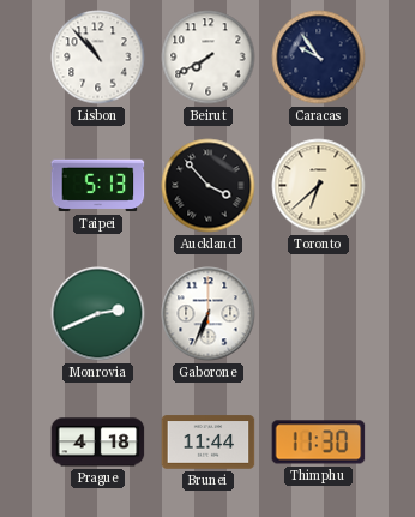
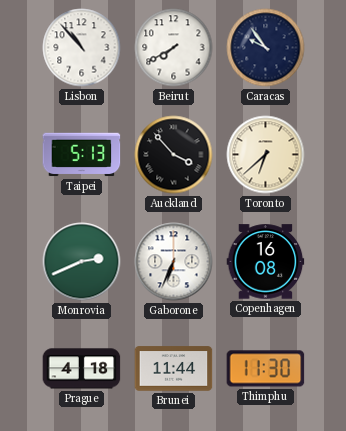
Copenhagen: none -> 16:08
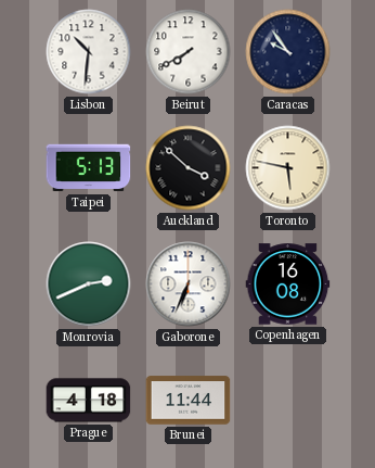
Lisbon: 10:53 -> 10:31
Auckland: 3:53 -> 3:52
Toronto: 6:38 -> 5:47
Thimphu: 11:30 -> none
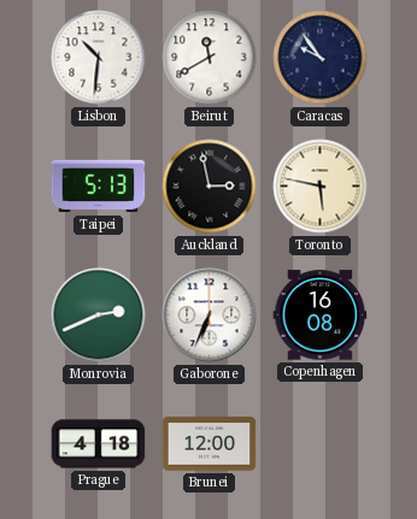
Beirut: 7:40 -> 11:40
Auckland: 3:52 -> 2:58
Brunei: 11:44 -> 12:00
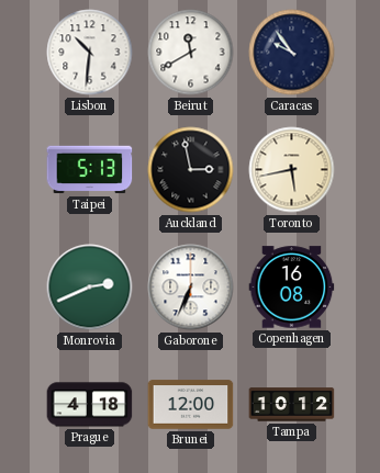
Toronto: 5:47 -> 5:43
Tampa: none -> 10:12
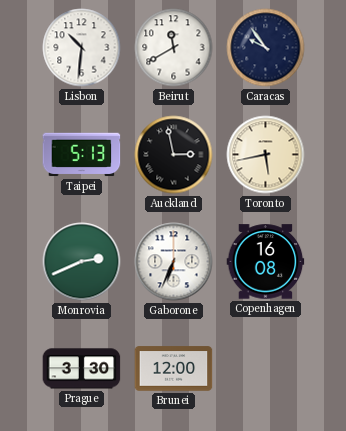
Prague: 4:18 -> 3:30
Tampa: 10:12 -> none
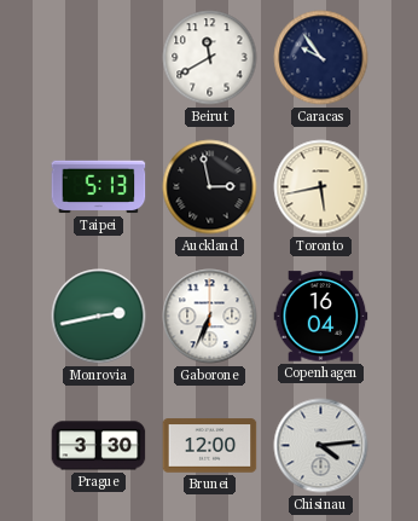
Lisbon: 10:31 -> none
Monrovia: 2:41 -> 2:43
Copenhagen: 16:08 -> 16:04
Chisinau: none -> 4:14
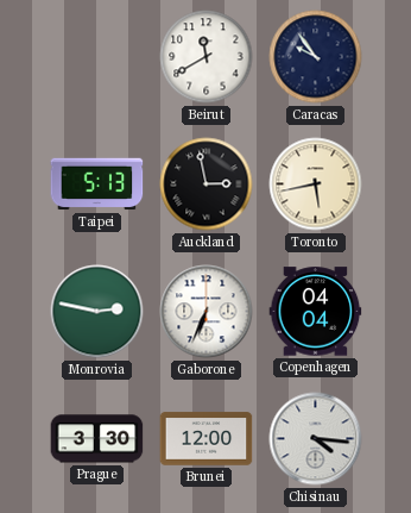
Monrovia: 2:43 -> 2:47
Copenhagen: 16:04 -> 04:04
Chisinau: 4:14 -> 4:16
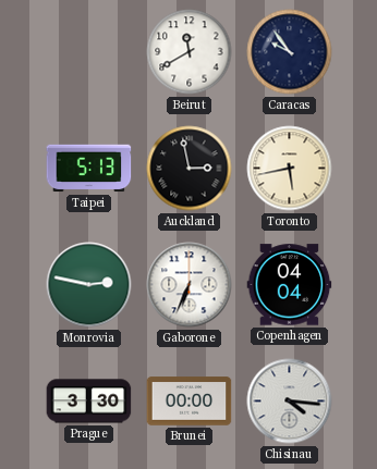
Brunei: 12:00 -> 00:00
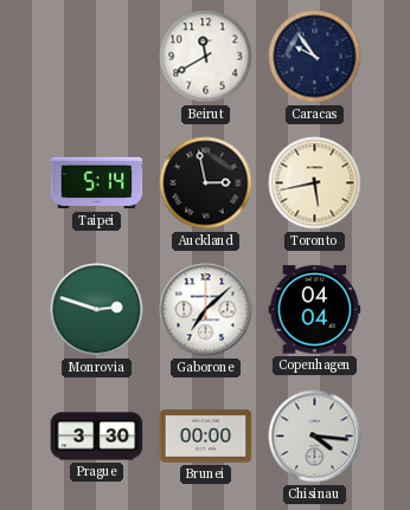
Taipei: 5:13 -> 5:14
Monrovia: 2:47 -> 2:48
Gaborone: 6:34 -> 7:08
